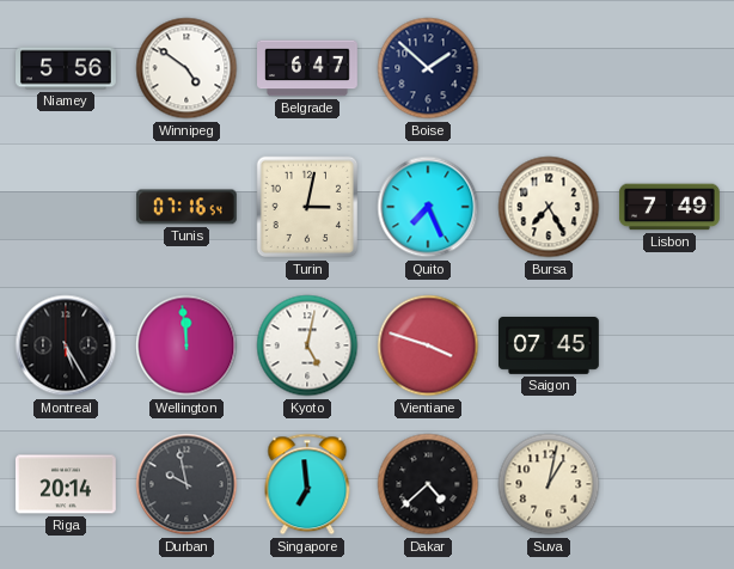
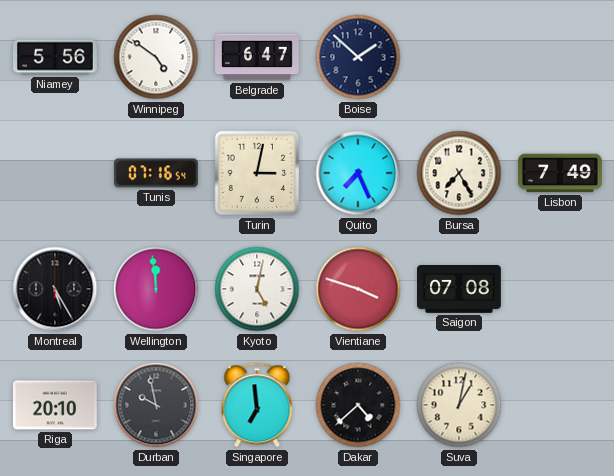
Saigon: 07:45 -> 07:08
Riga: 20:14 -> 20:10
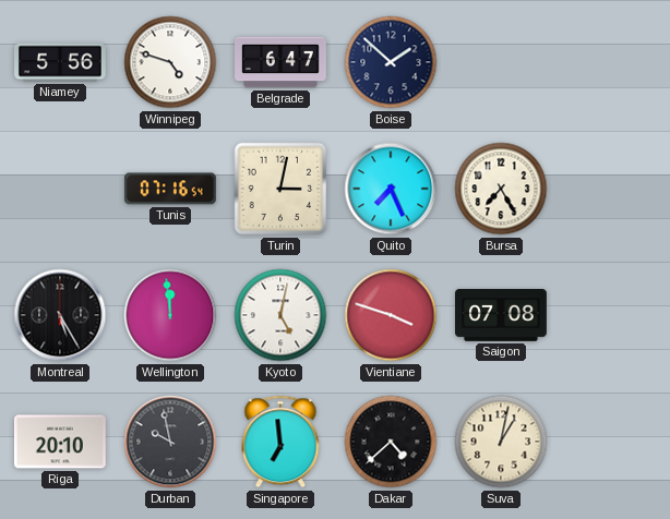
Winnipeg: 4:51 -> 4:48
Lisbon: 7:49 -> none
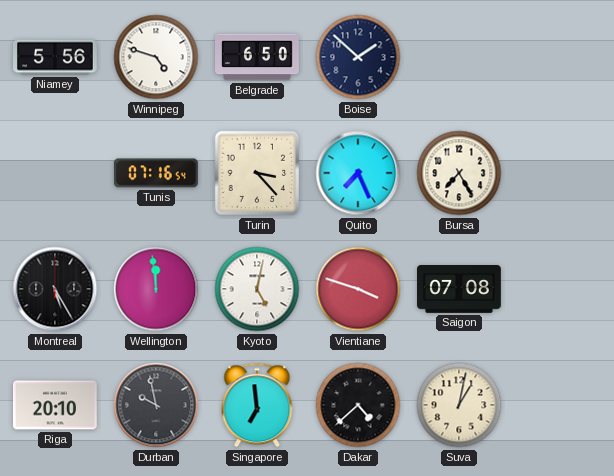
Belgrade: 6:47 -> 6:50
Turin: 3:02 -> 3:23
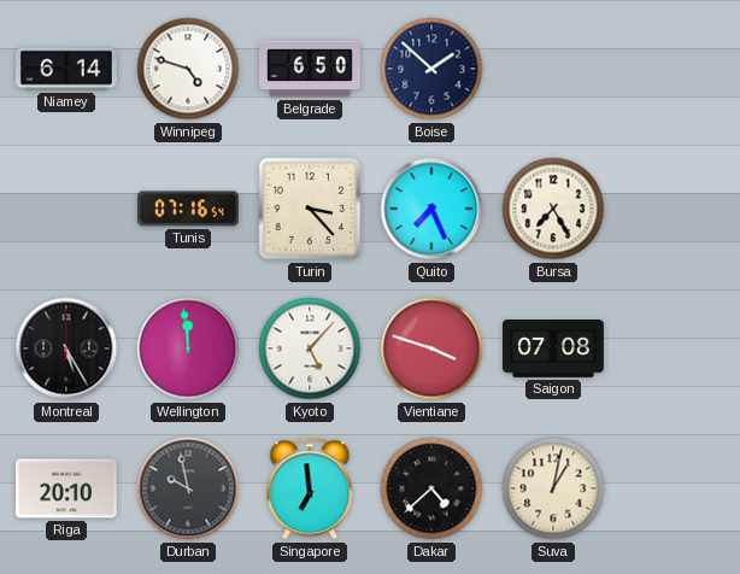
Niamey: 5:56 -> 6:14
Kyoto: 5:02 -> 5:07
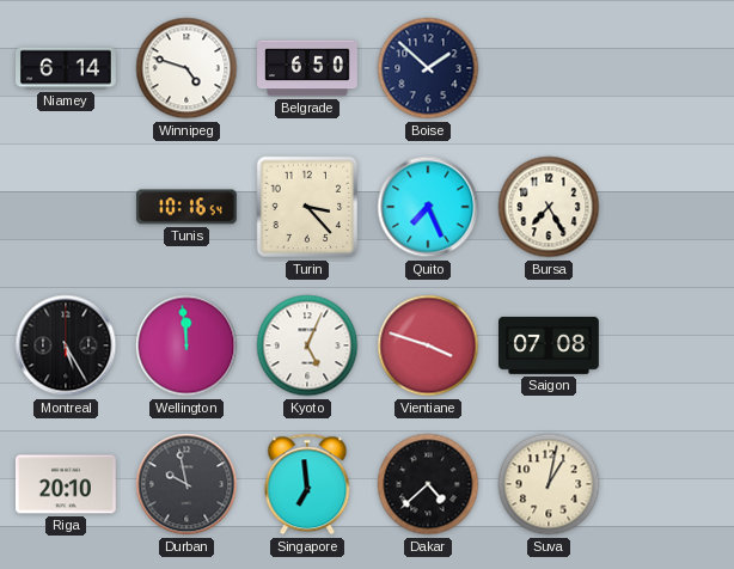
Tunis: 07:16 -> 10:16
Kyoto: 5:07 -> 5:04
